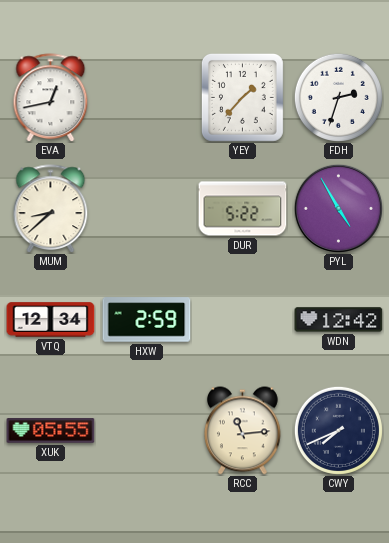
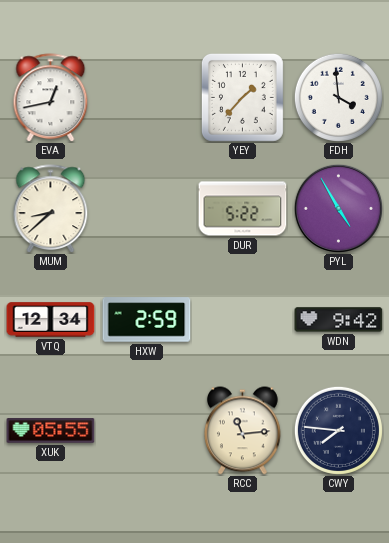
FDH: 2:33 -> 3:59
WDN: 12:42 -> 9:42
CWY: 7:41 -> 7:46
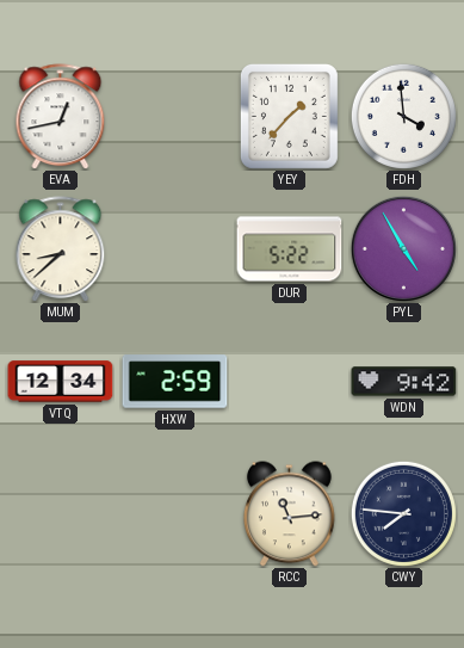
XUK: 05:55 -> none
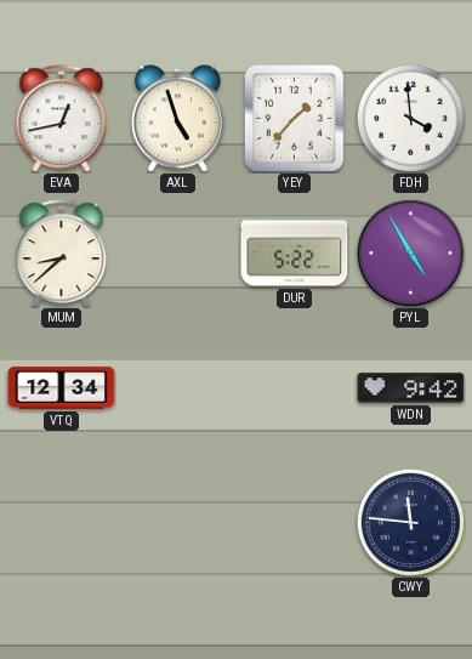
AXL: none -> 4:57
HXW: 2:59 -> none
RCC: 11:14 -> none
CWY: 7:46 -> 11:46
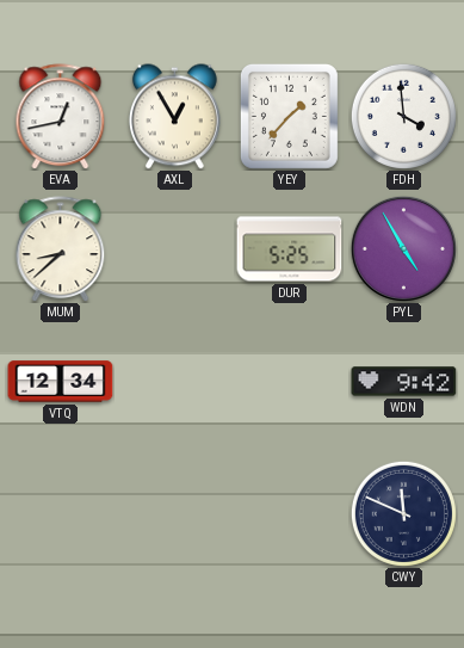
AXL: 4:57 -> 12:55
DUR: 5:22 -> 5:25
CWY: 11:46 -> 11:49
